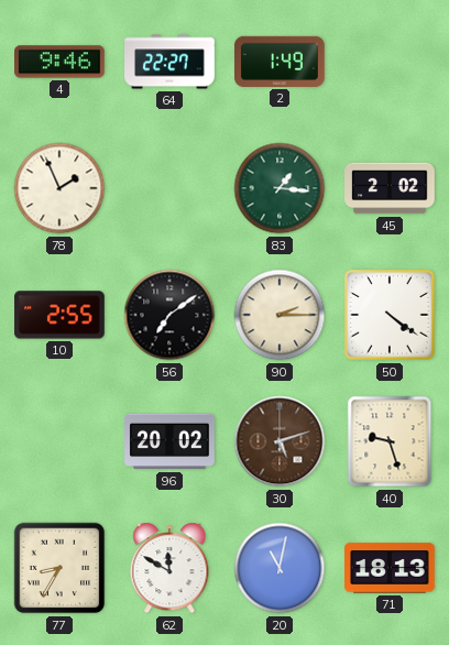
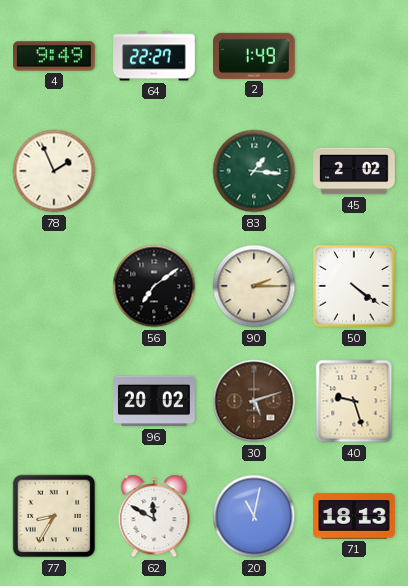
4: 9:46 -> 9:49
10: 2:55 -> none
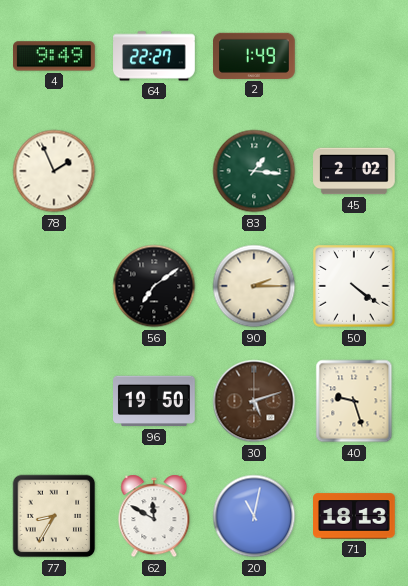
96: 20:02 -> 19:50
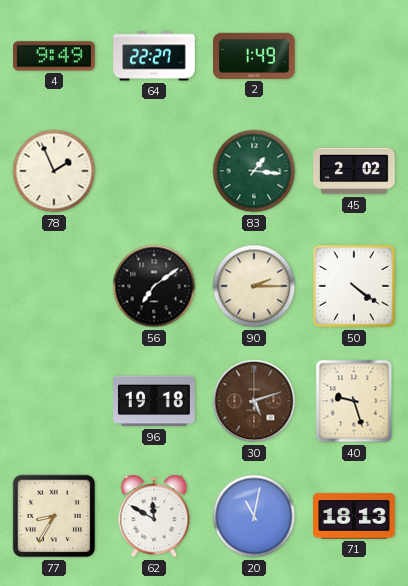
96: 19:50 -> 19:18
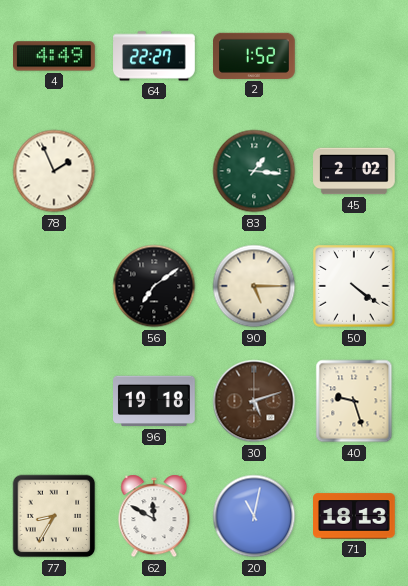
4: 9:49 -> 4:49
2: 1:49 -> 1:52
90: 2:15 -> 5:15
